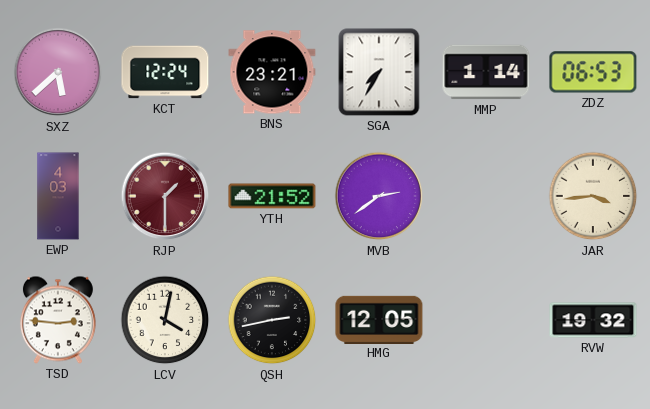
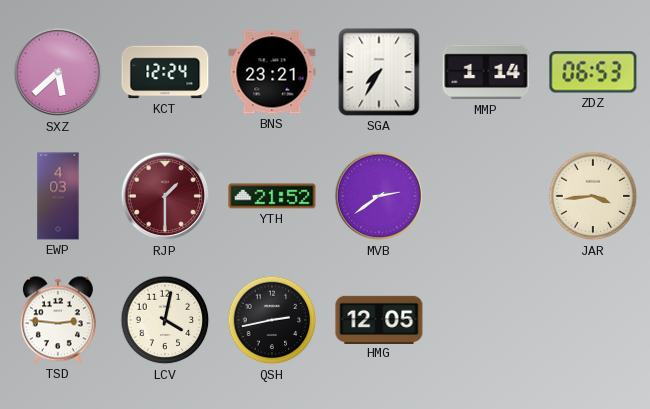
RVW: 19:32 -> none
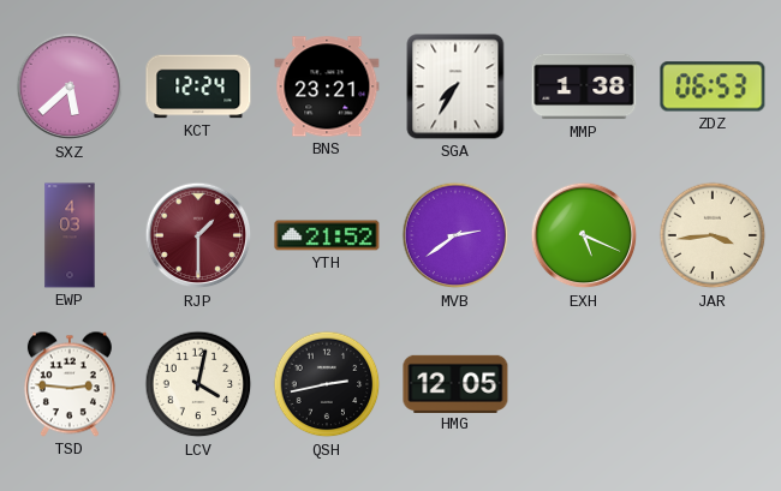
MMP: 1:14 -> 1:38
EXH: none -> 5:19
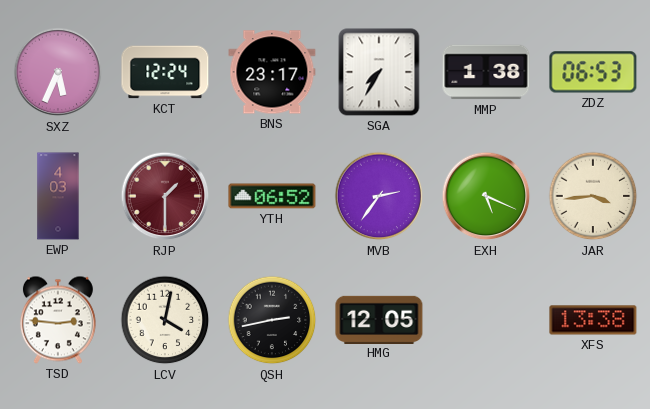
SXZ: 5:38 -> 5:34
BNS: 23:21 -> 23:17
YTH: 21:52 -> 06:52
MVB: 2:39 -> 2:36
XFS: none -> 13:38
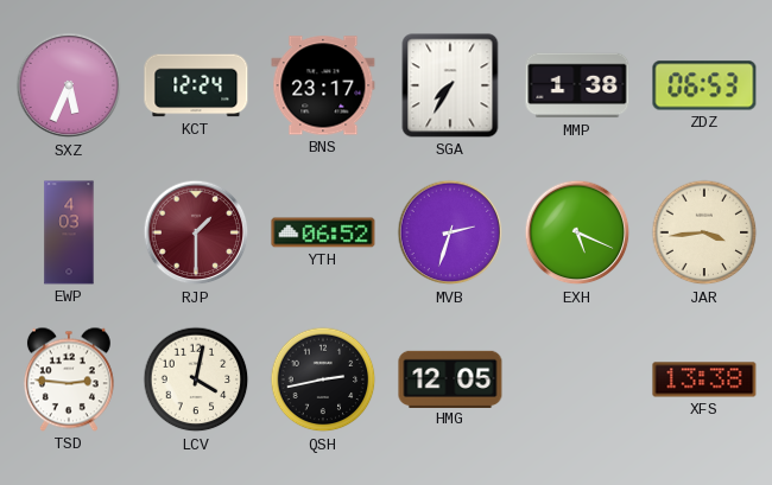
MVB: 2:36 -> 2:33
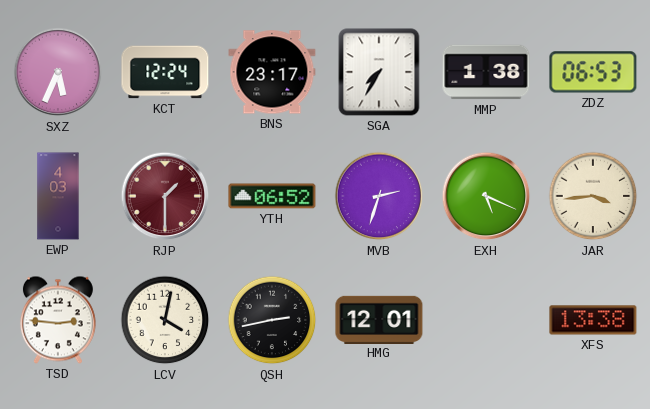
HMG: 12:05 -> 12:01
